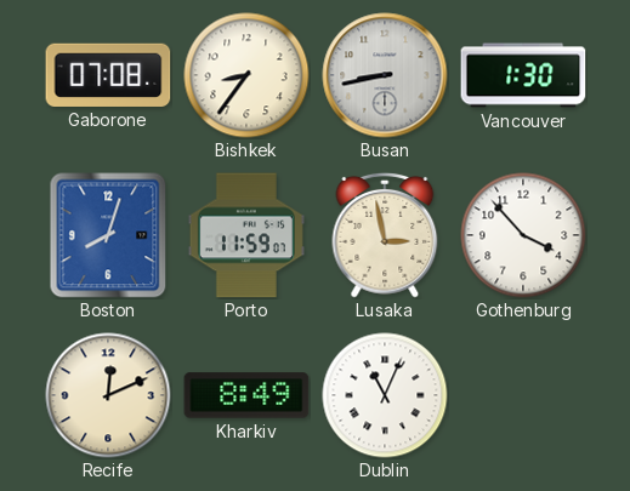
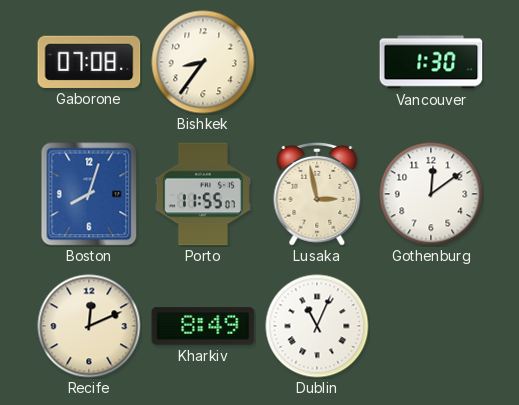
Busan: 8:43 -> none
Porto: 11:59 -> 11:55
Gothenburg: 3:53 -> 12:09
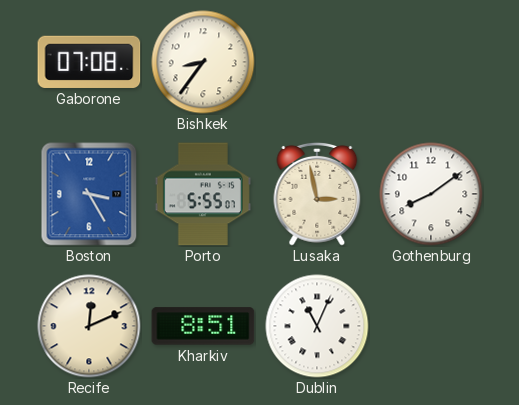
Vancouver: 1:30 -> none
Boston: 8:03 -> 3:25
Porto: 11:55 -> 5:55
Gothenburg: 12:09 -> 8:09
Kharkiv: 8:49 -> 8:51
